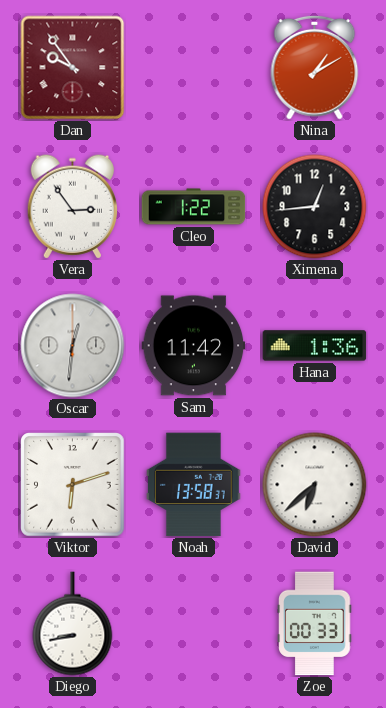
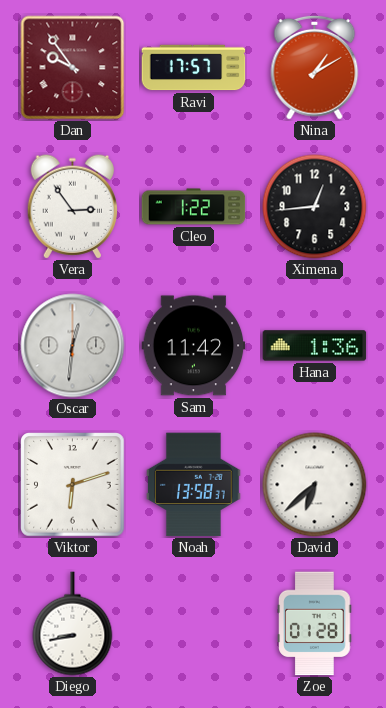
Ravi: none -> 17:57
Zoe: 00:33 -> 01:28
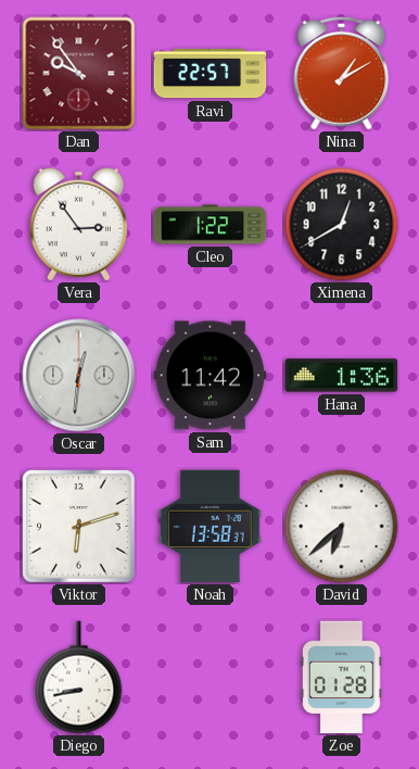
Ravi: 17:57 -> 22:57
Ximena: 12:44 -> 12:40
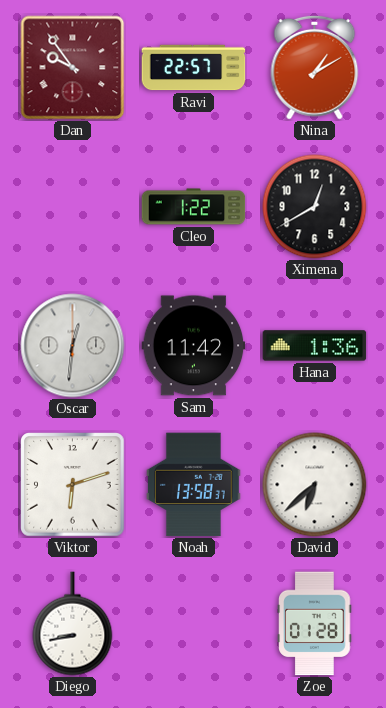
Vera: 2:54 -> none
